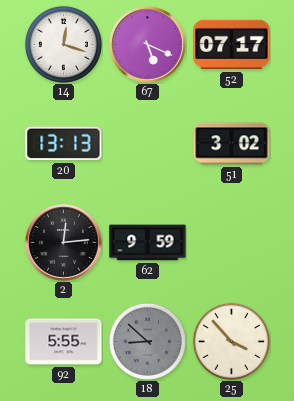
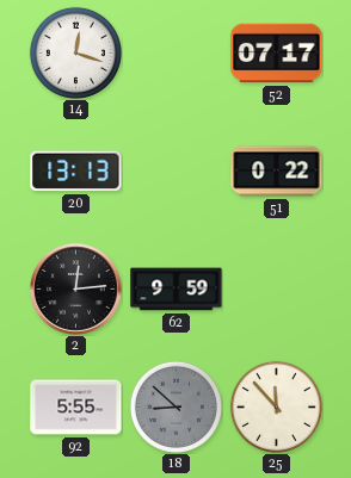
67: 5:19 -> none
51: 3:02 -> 0:22
25: 3:53 -> 11:53
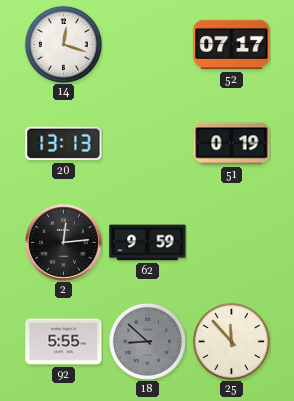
51: 0:22 -> 0:19
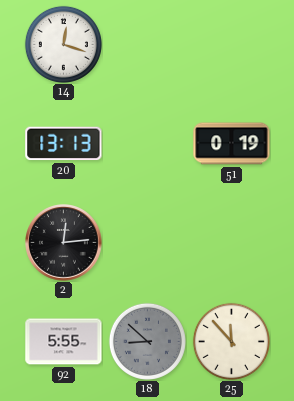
52: 07:17 -> none
62: 9:59 -> none
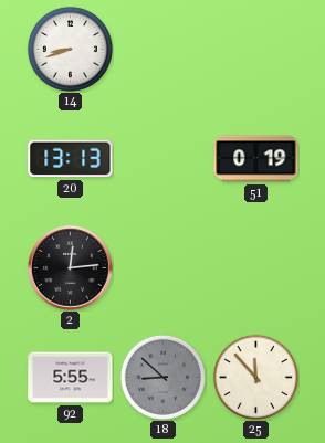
14: 12:18 -> 8:42
